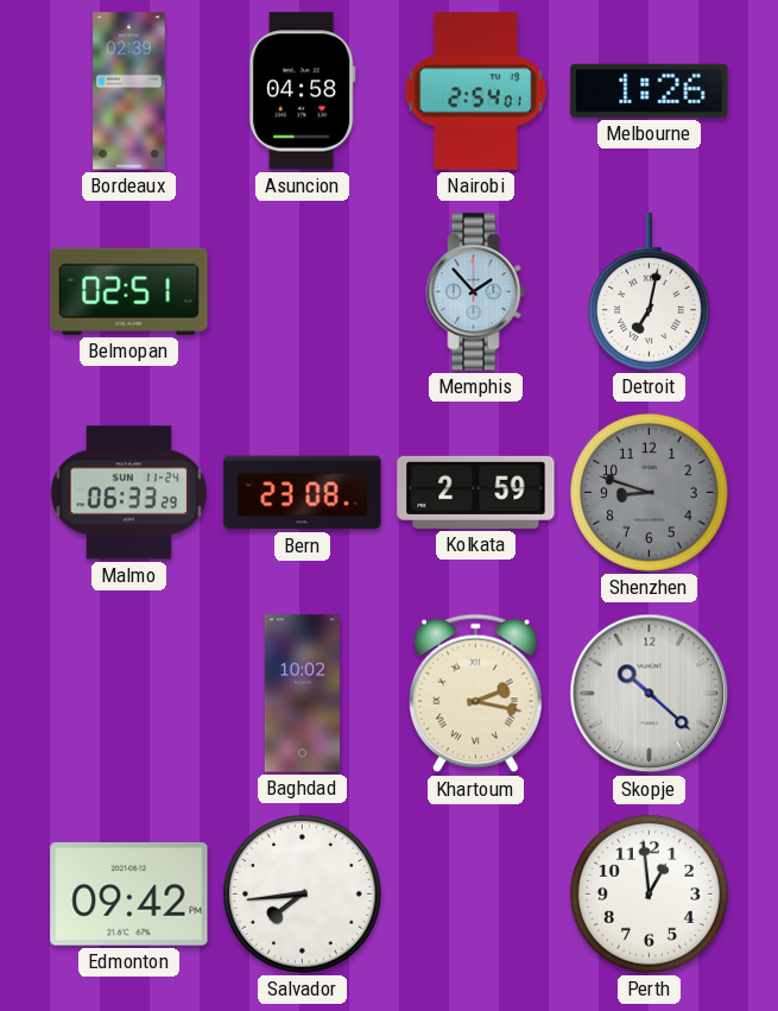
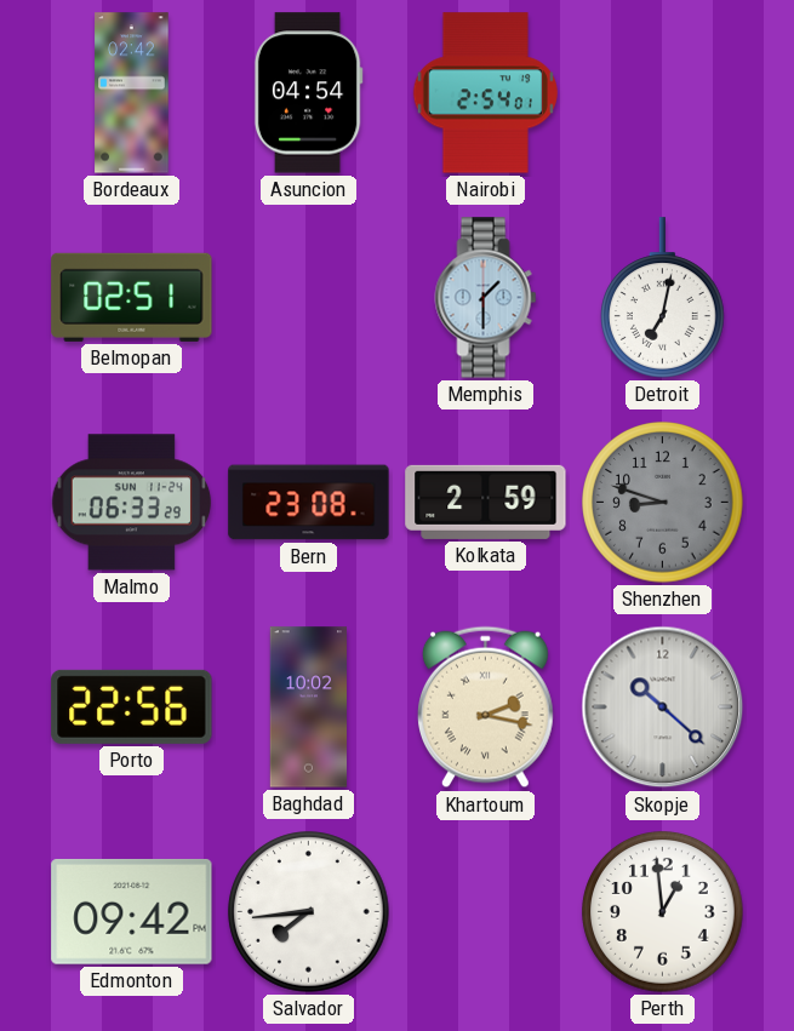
Bordeaux: 02:39 -> 02:42
Asuncion: 04:58 -> 04:54
Melbourne: 1:26 -> none
Memphis: 1:53 -> 1:30
Porto: none -> 22:56
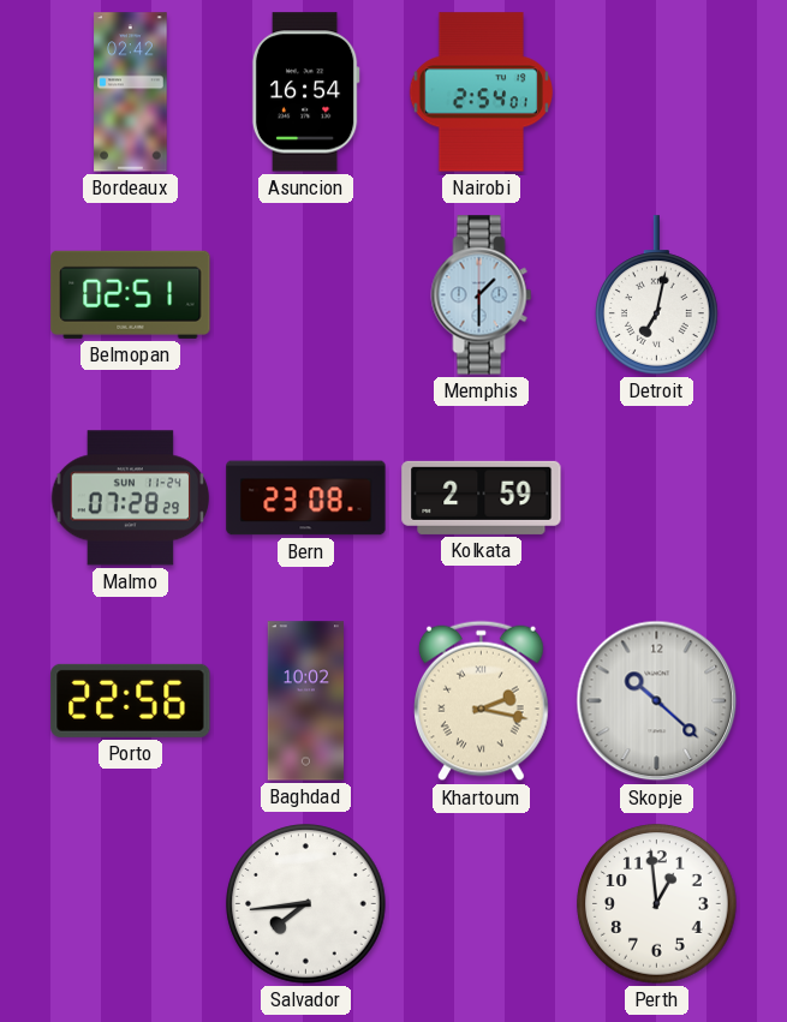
Asuncion: 04:54 -> 16:54
Malmo: 06:33 -> 07:28
Shenzhen: 8:48 -> none
Edmonton: 09:42 -> none
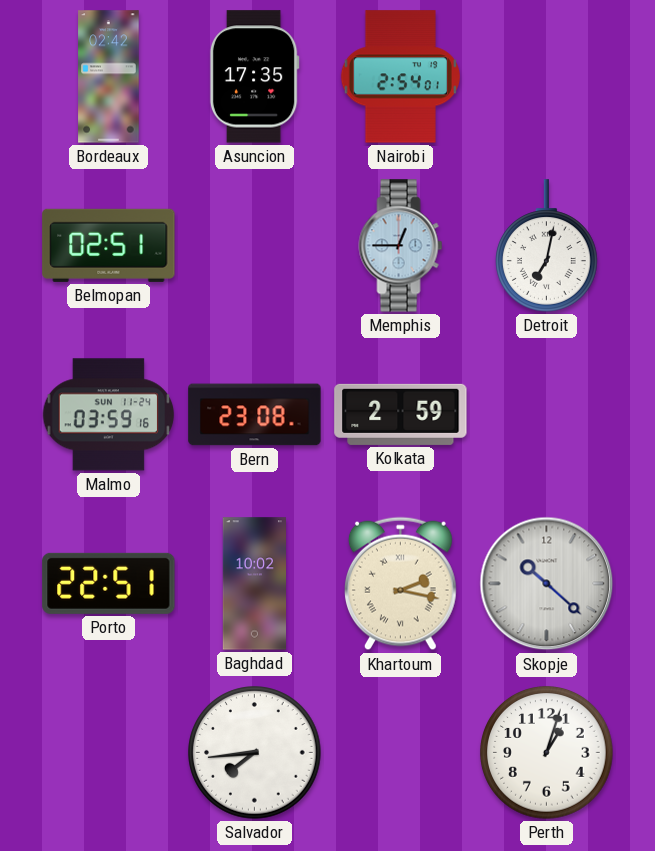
Asuncion: 16:54 -> 17:35
Memphis: 1:30 -> 12:45
Malmo: 07:28 -> 03:59
Porto: 22:56 -> 22:51
Perth: 12:59 -> 1:03
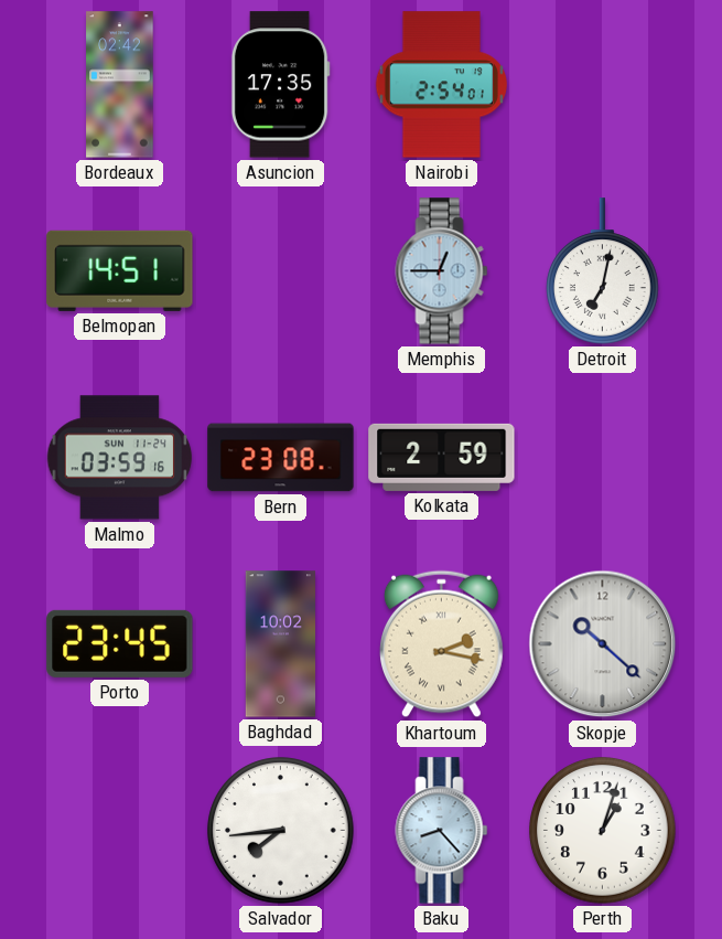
Belmopan: 02:51 -> 14:51
Porto: 22:51 -> 23:45
Baku: none -> 8:23
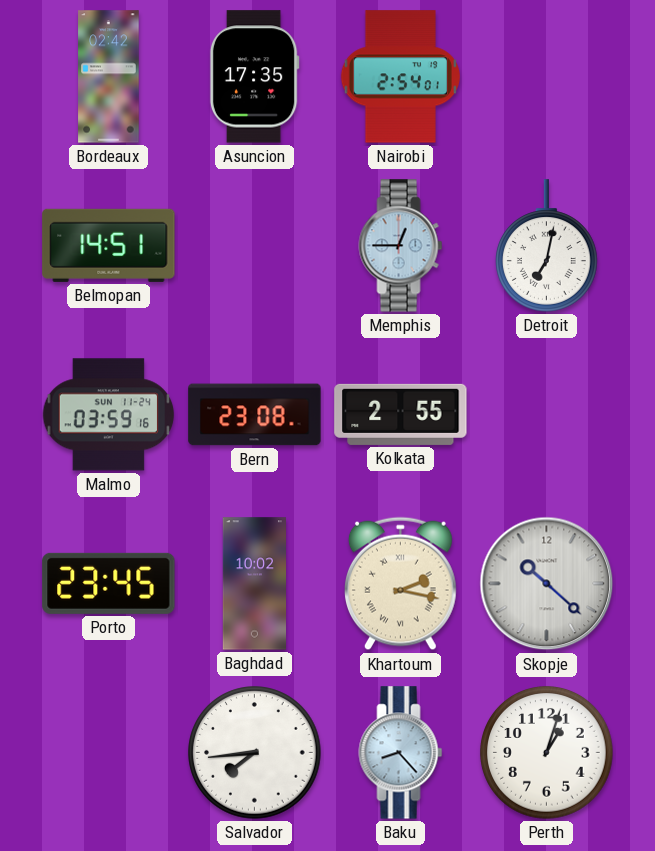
Kolkata: 2:59 -> 2:55
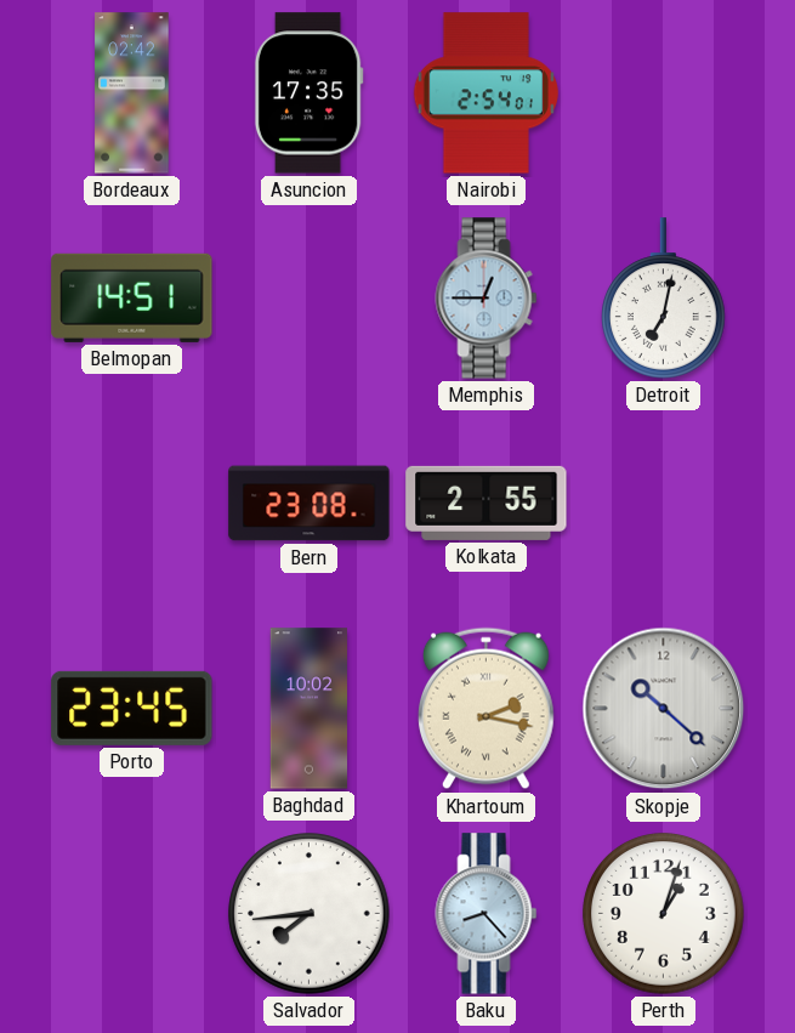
Malmo: 03:59 -> none
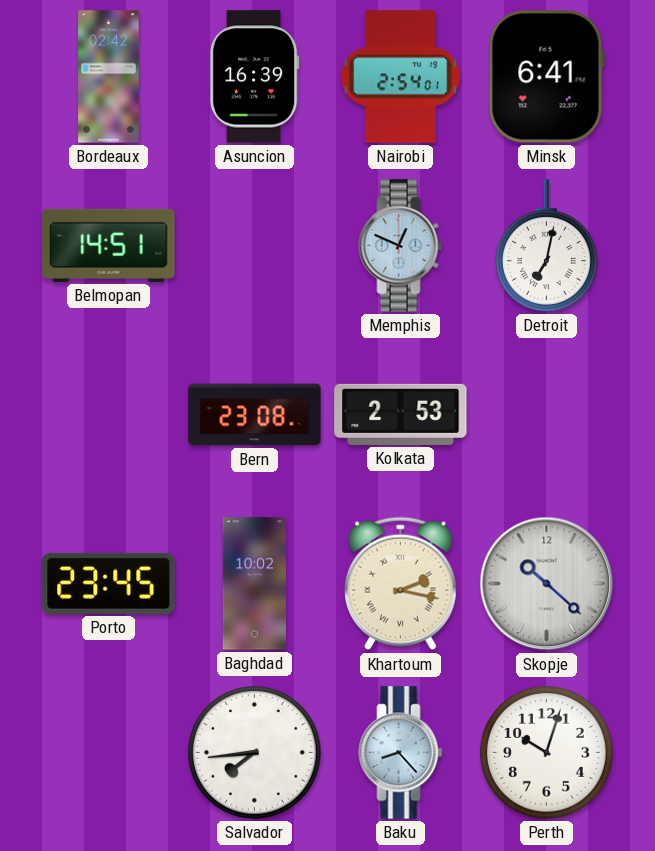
Asuncion: 17:35 -> 16:39
Minsk: none -> 6:41
Memphis: 12:45 -> 12:49
Kolkata: 2:55 -> 2:53
Perth: 1:03 -> 10:03
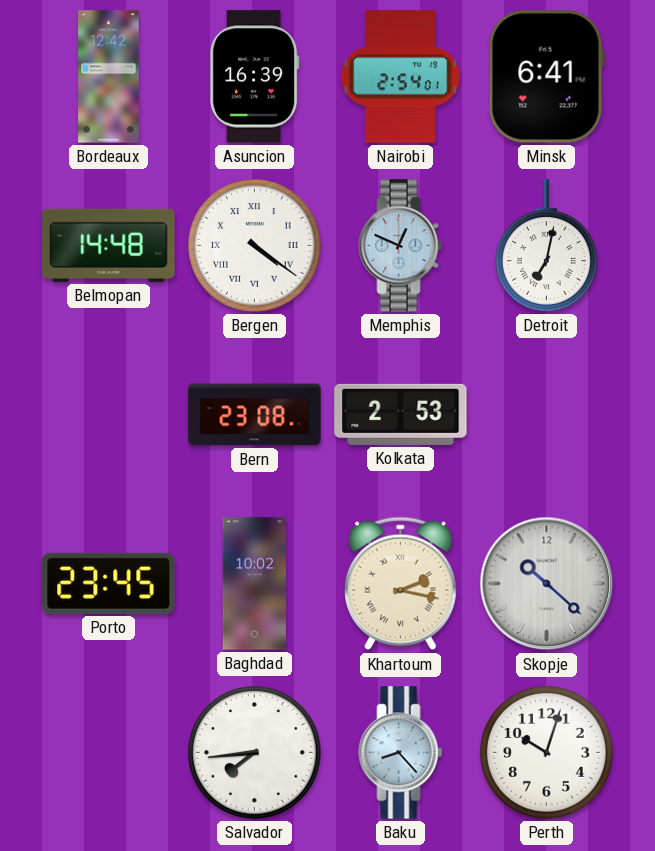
Bordeaux: 02:42 -> 12:42
Belmopan: 14:51 -> 14:48
Bergen: none -> 4:21
